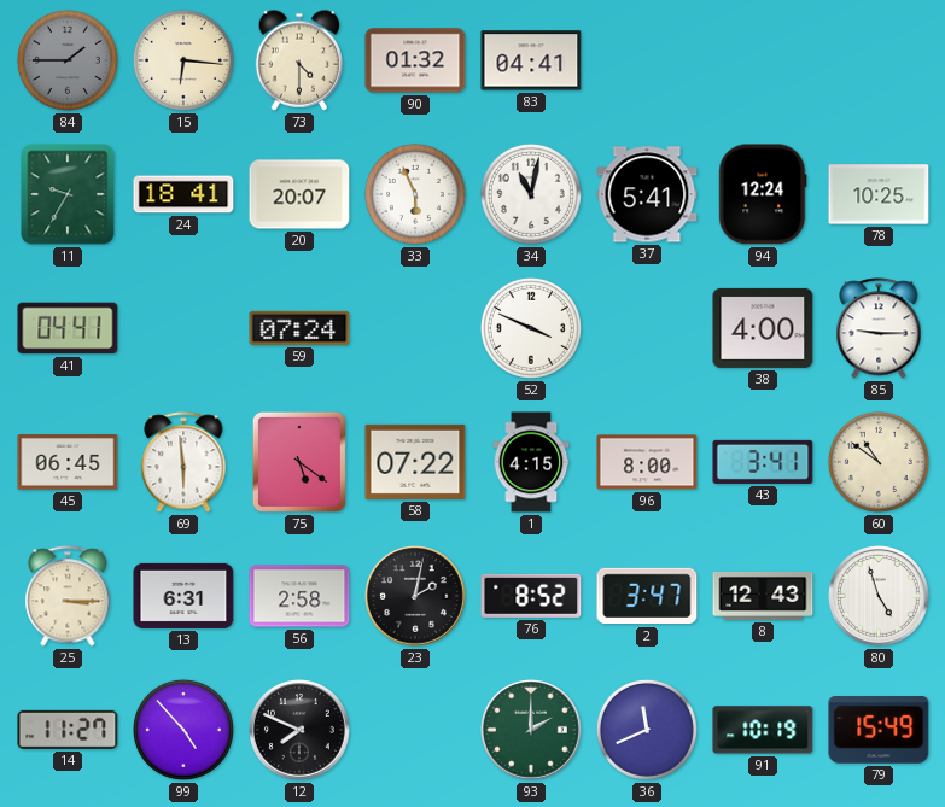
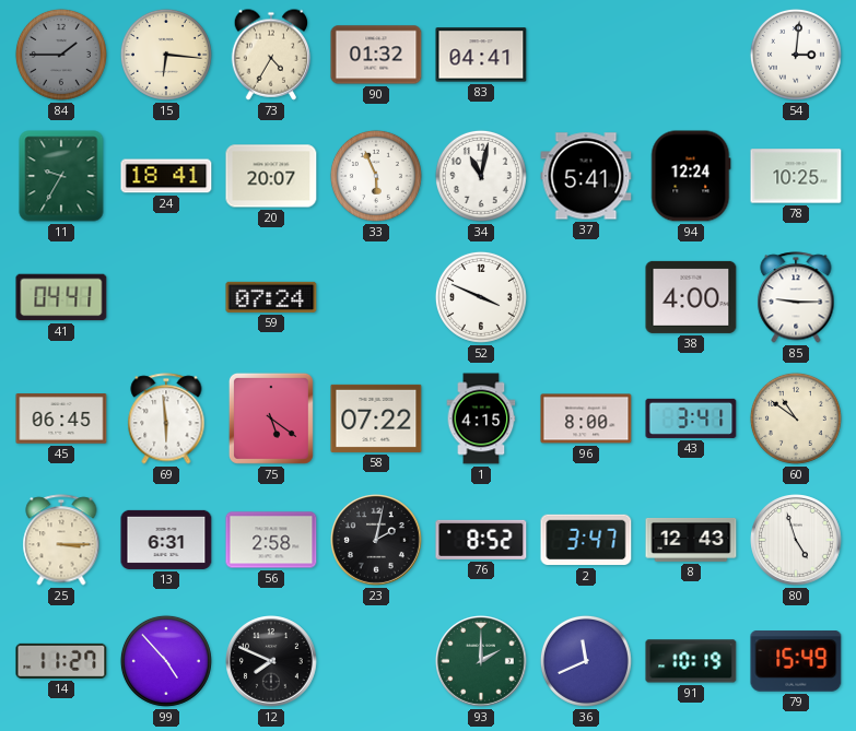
73: 4:30 -> 4:35
54: none -> 3:01
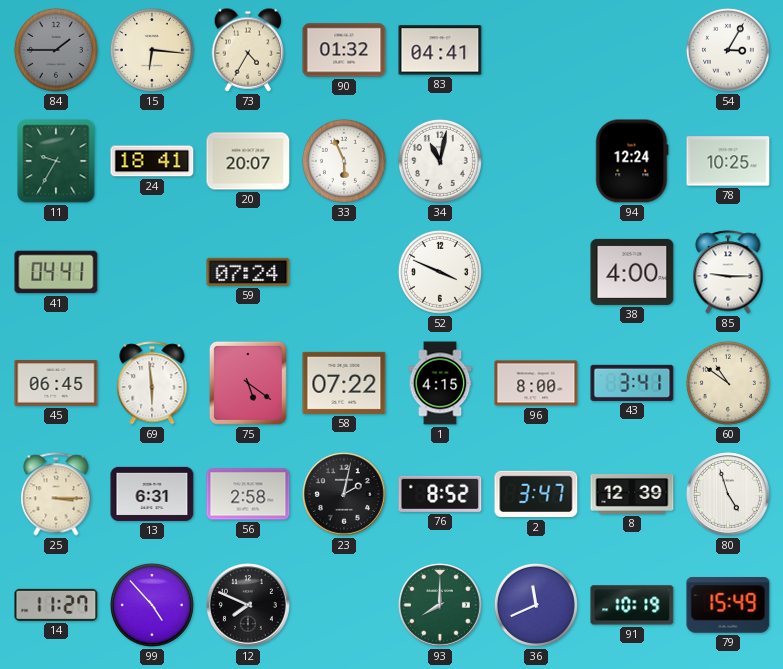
54: 3:01 -> 3:05
37: 5:41 -> none
8: 12:43 -> 12:39
93: 2:00 -> 8:00
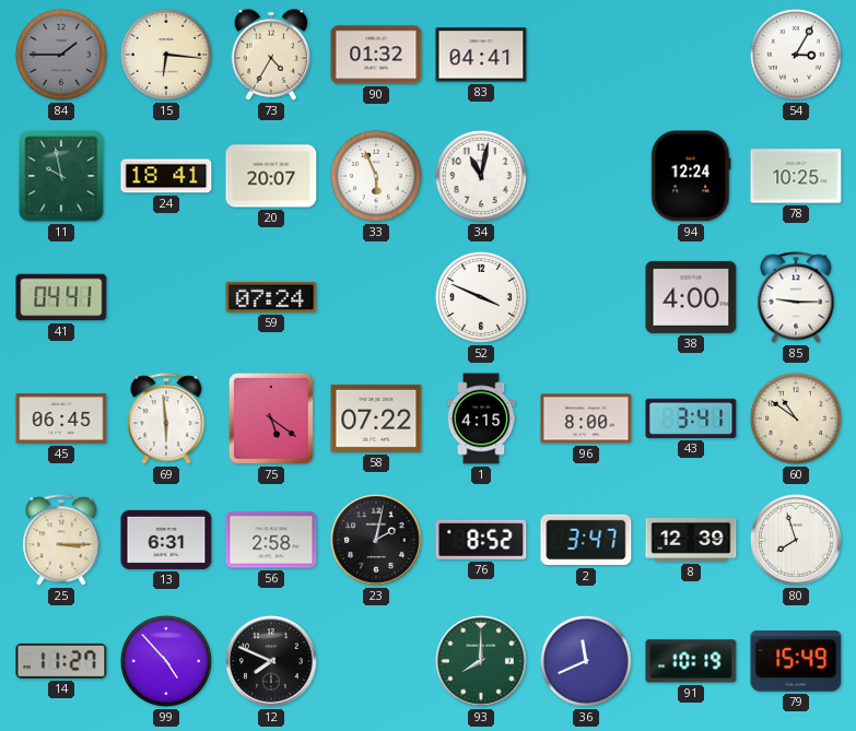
11: 9:35 -> 9:58
80: 4:57 -> 7:57
